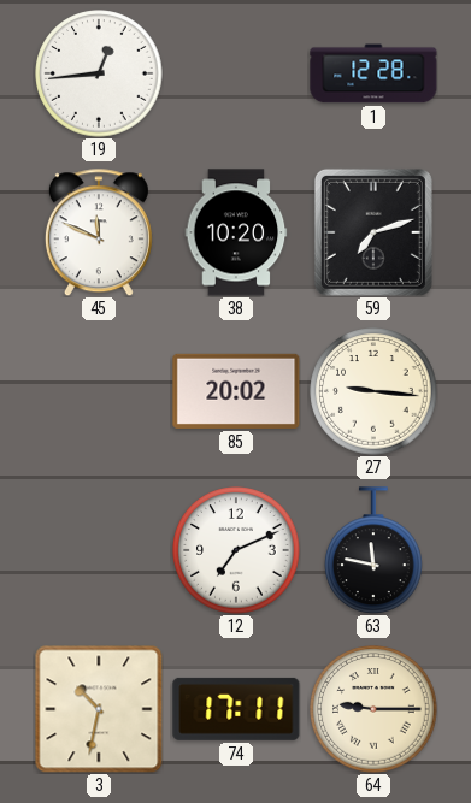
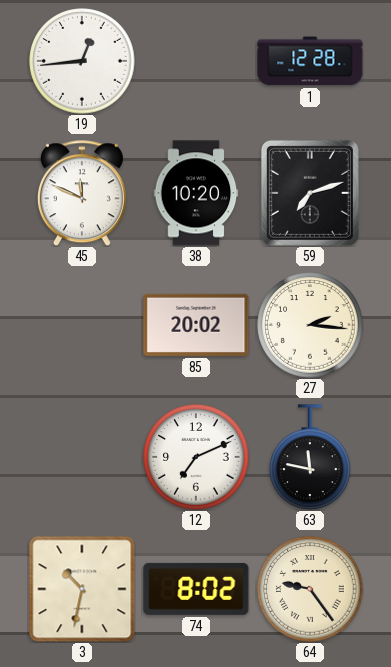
27: 9:16 -> 2:16
74: 17:11 -> 8:02
64: 9:15 -> 9:24
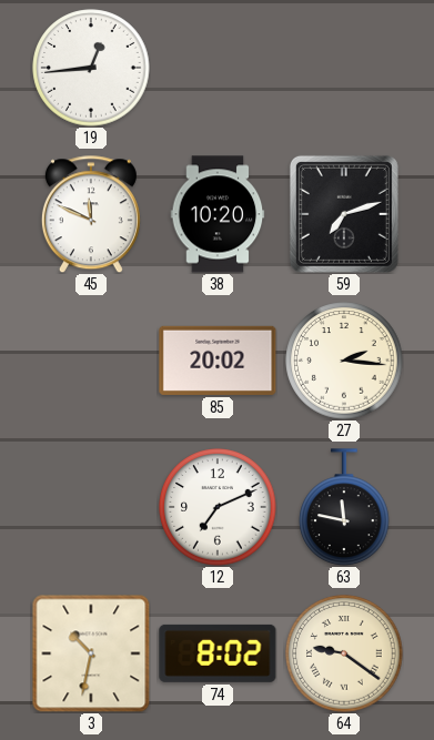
1: 12:28 -> none
64: 9:24 -> 9:21
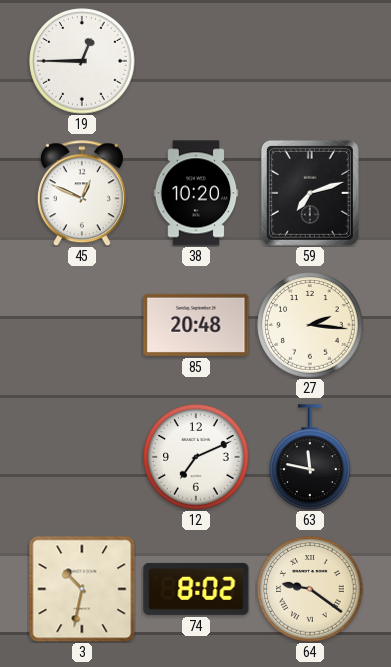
19: 12:44 -> 12:45
45: 11:49 -> 12:49
85: 20:02 -> 20:48
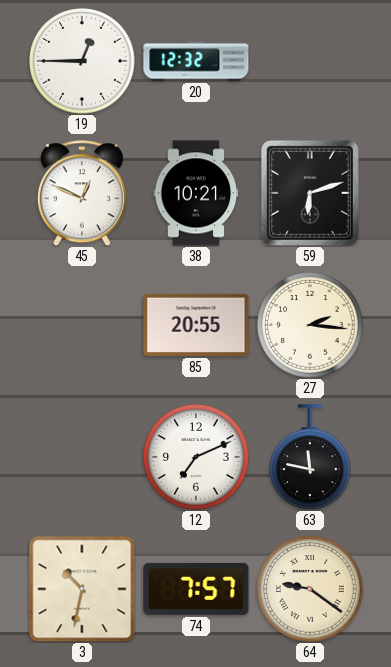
20: none -> 12:32
38: 10:20 -> 10:21
59: 7:12 -> 6:12
85: 20:48 -> 20:55
74: 8:02 -> 7:57
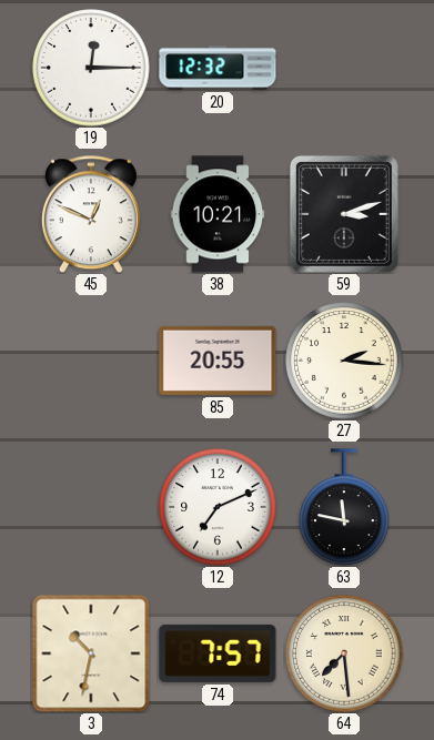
19: 12:45 -> 12:15
59: 6:12 -> 3:12
64: 9:21 -> 7:29
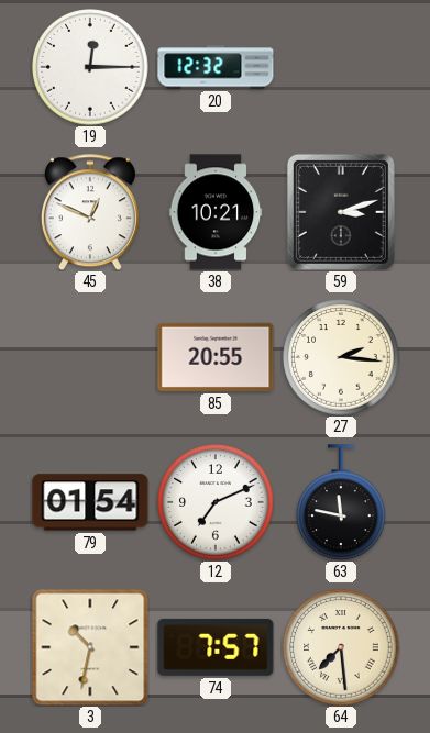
79: none -> 01:54
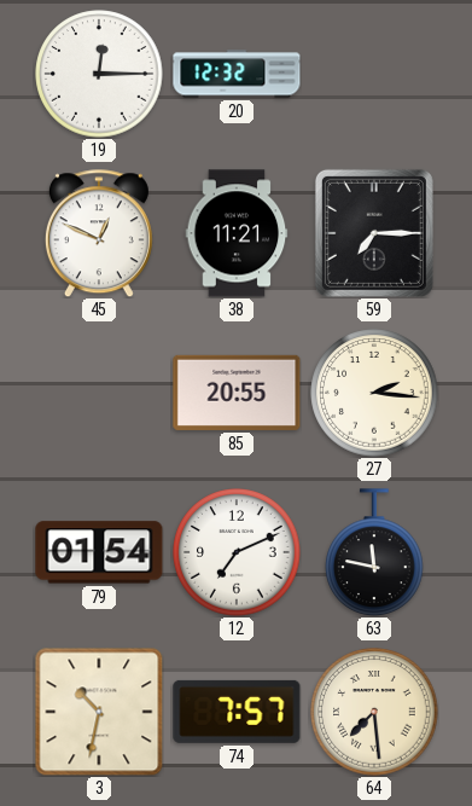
38: 10:21 -> 11:21
59: 3:12 -> 7:15
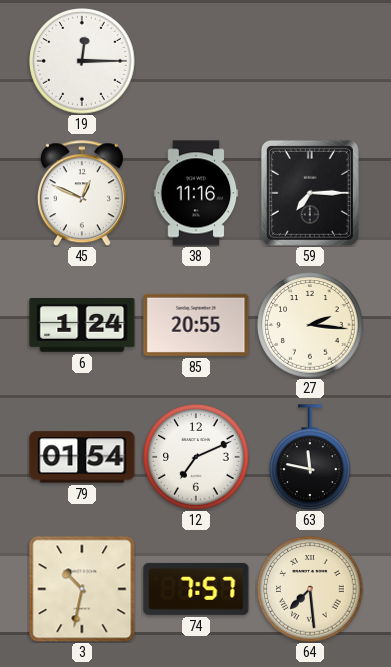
20: 12:32 -> none
38: 11:21 -> 11:16
6: none -> 1:24
